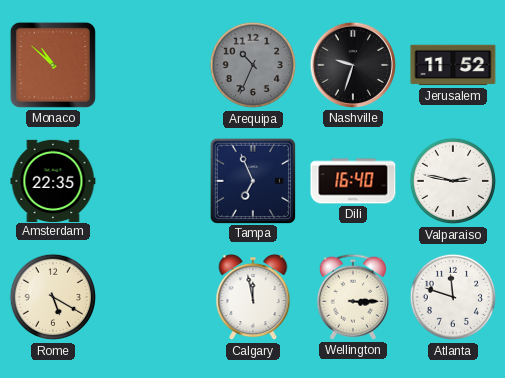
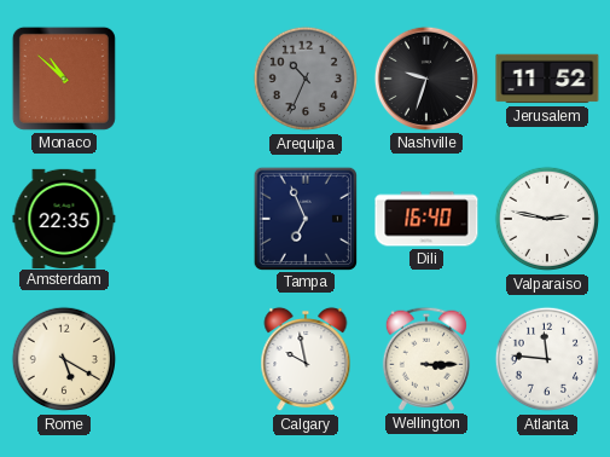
Calgary: 11:58 -> 9:58
Atlanta: 11:48 -> 11:46
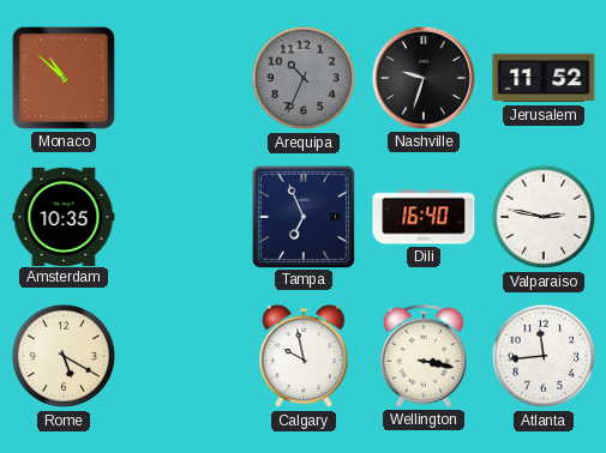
Amsterdam: 22:35 -> 10:35
Wellington: 3:15 -> 3:17
Atlanta: 11:46 -> 11:44
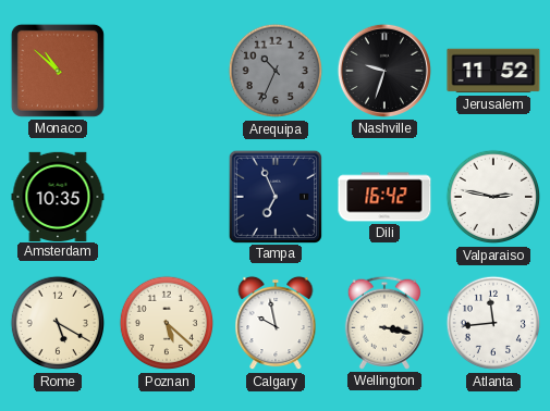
Dili: 16:40 -> 16:42
Poznan: none -> 5:22
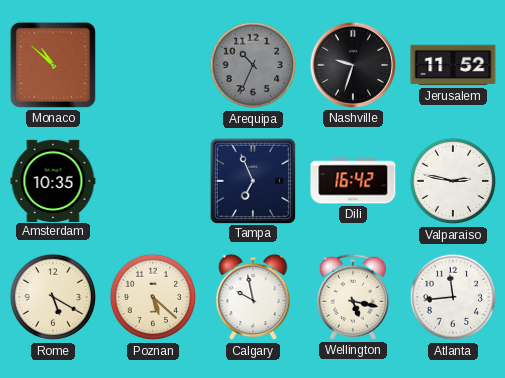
Wellington: 3:17 -> 5:17
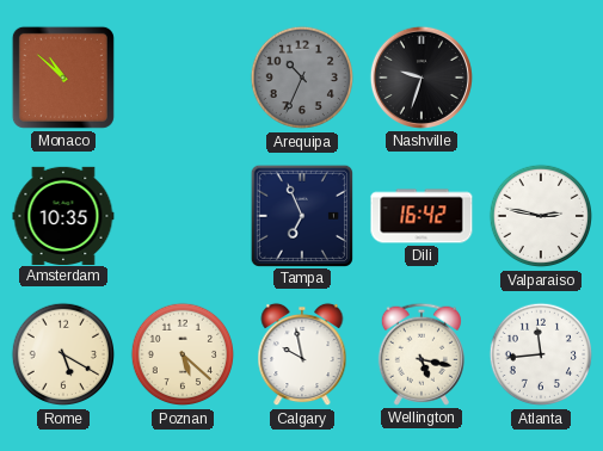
Jerusalem: 11:52 -> none
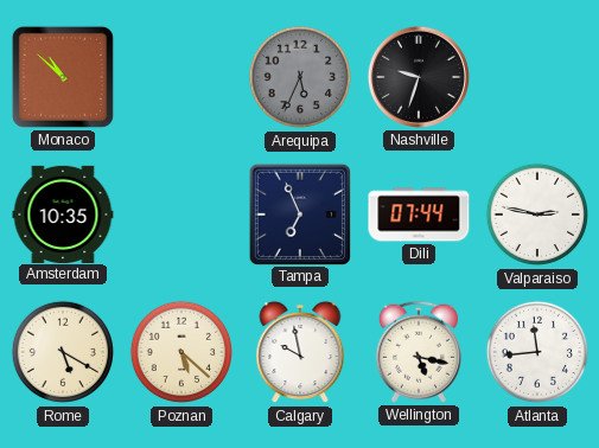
Arequipa: 10:34 -> 5:34
Dili: 16:42 -> 07:44
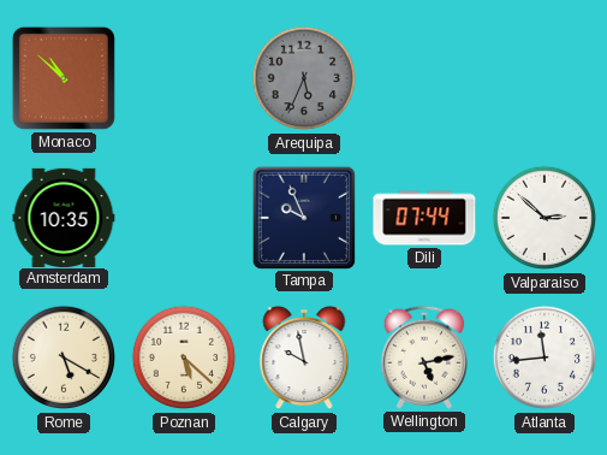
Nashville: 9:33 -> none
Tampa: 6:56 -> 9:56
Valparaiso: 2:47 -> 2:52
Wellington: 5:17 -> 5:13
